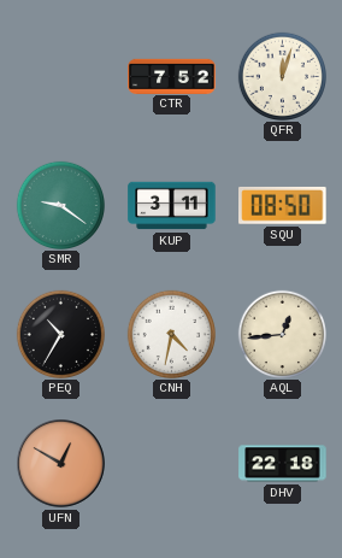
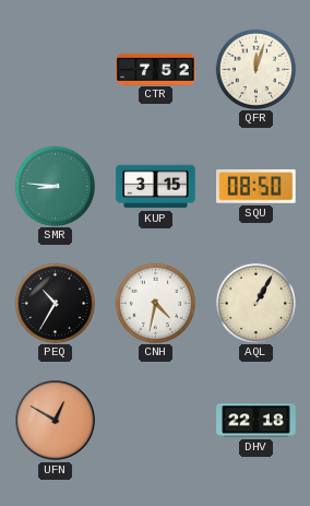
SMR: 9:21 -> 8:46
KUP: 3:11 -> 3:15
AQL: 12:44 -> 1:05
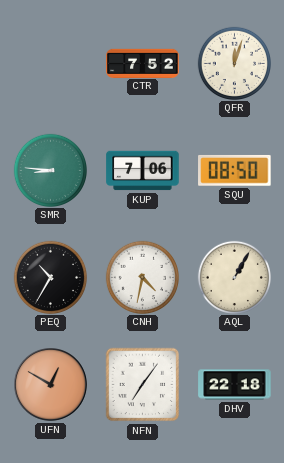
KUP: 3:15 -> 7:06
NFN: none -> 7:06
